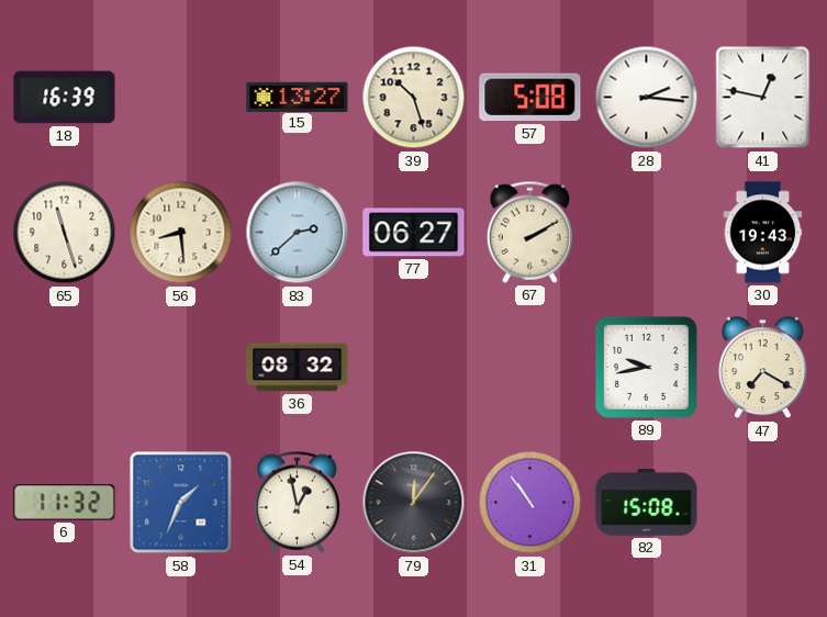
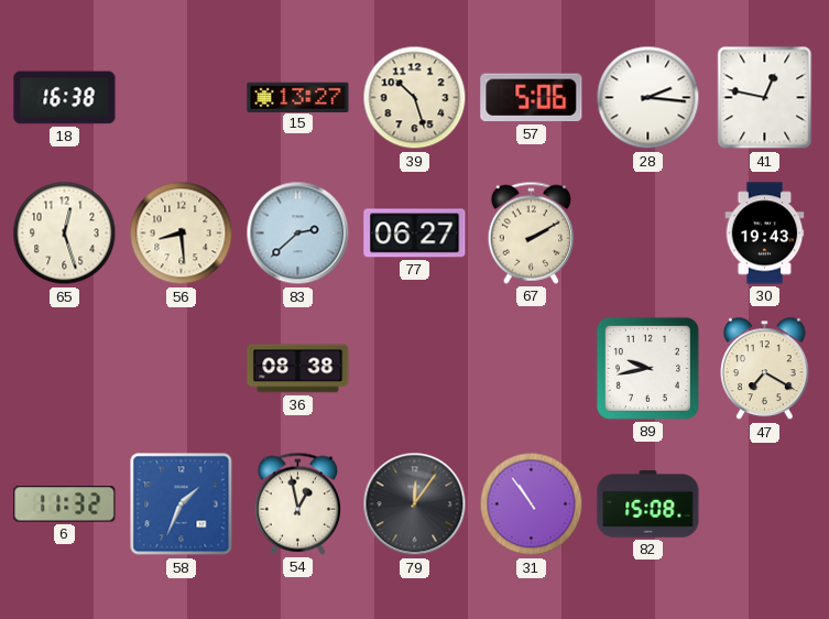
18: 16:39 -> 16:38
57: 5:08 -> 5:06
65: 11:27 -> 12:27
36: 08:32 -> 08:38
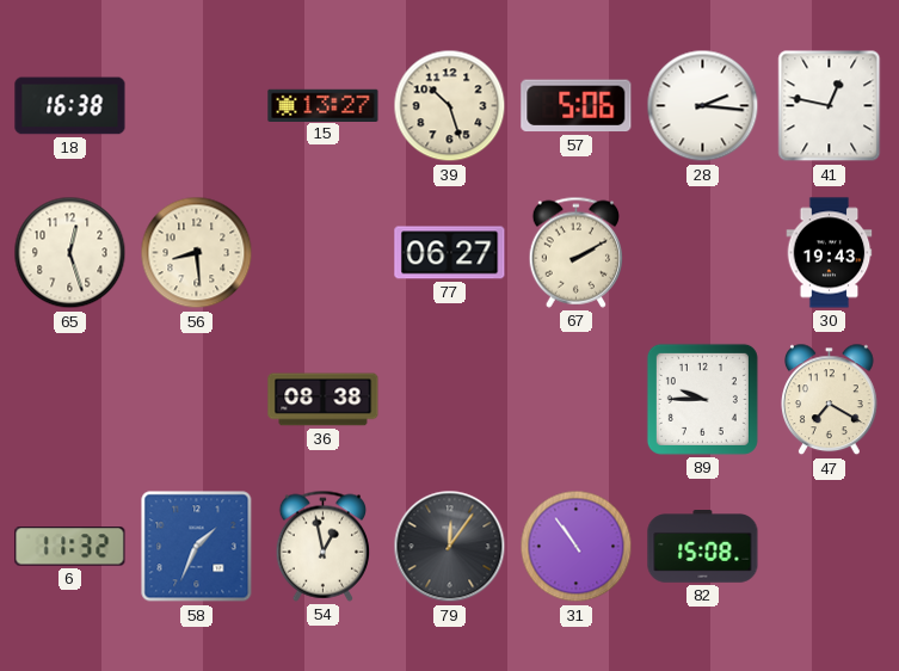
83: 2:38 -> none
89: 9:43 -> 9:45
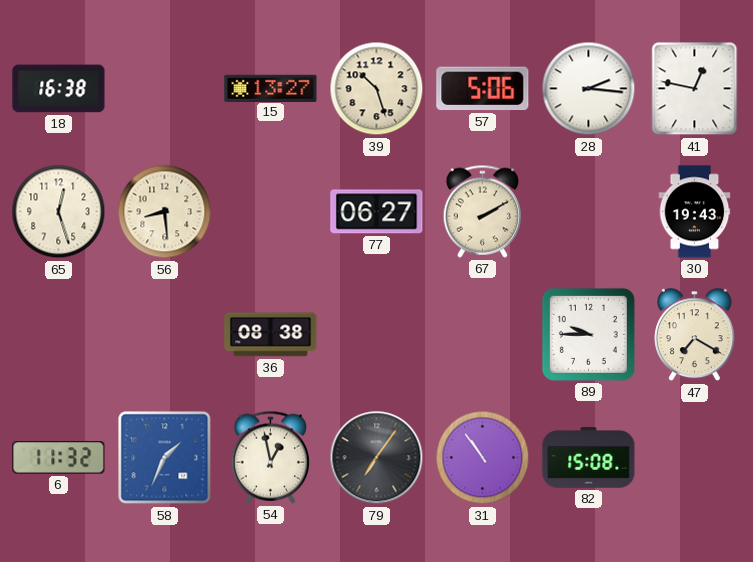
79: 12:06 -> 7:06
